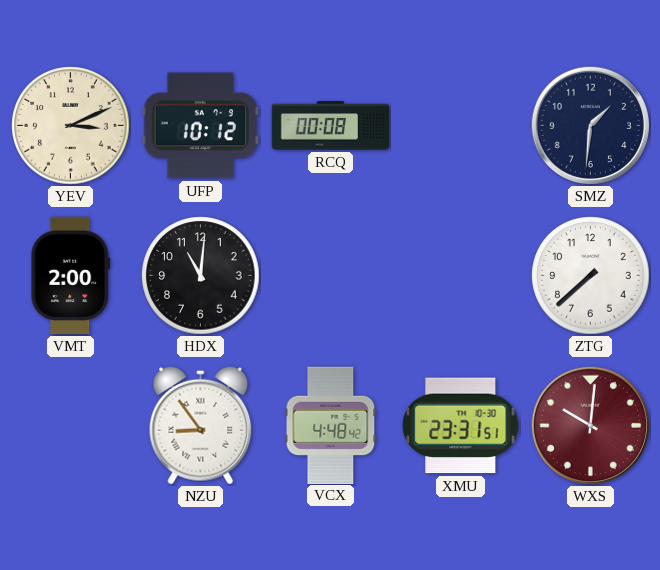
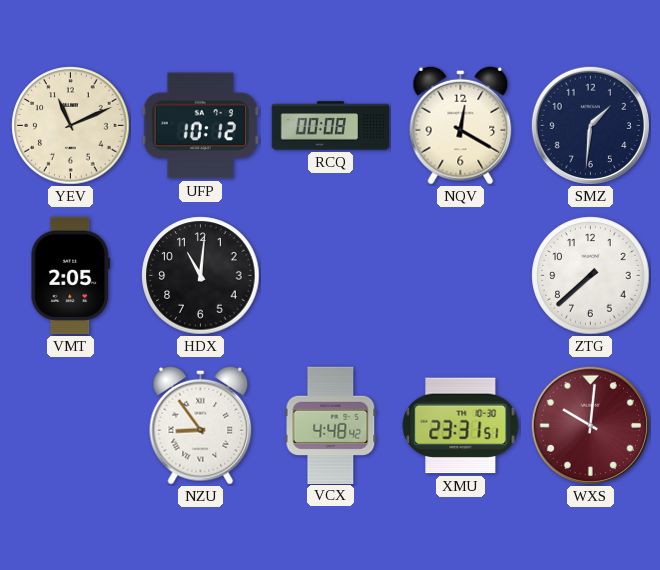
YEV: 3:11 -> 11:11
NQV: none -> 12:20
VMT: 2:00 -> 2:05
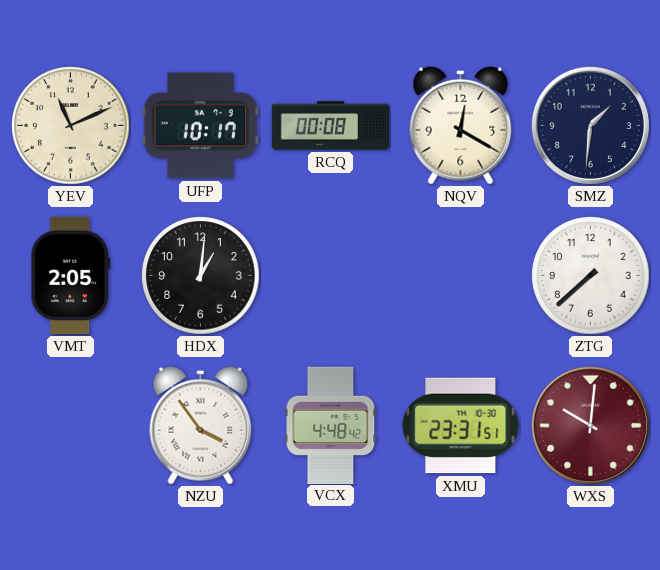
UFP: 10:12 -> 10:17
HDX: 11:01 -> 1:01
NZU: 8:54 -> 3:54
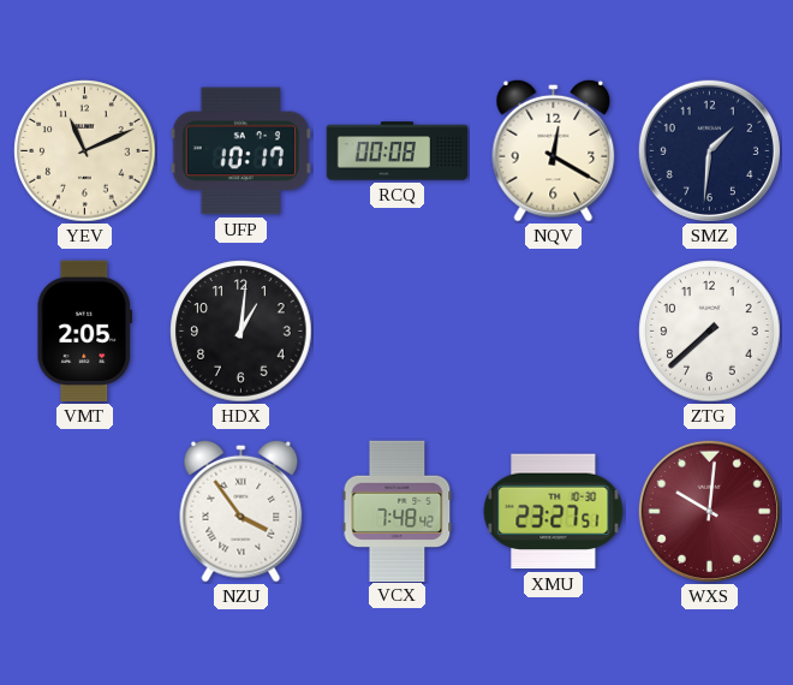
VCX: 4:48 -> 7:48
XMU: 23:31 -> 23:27
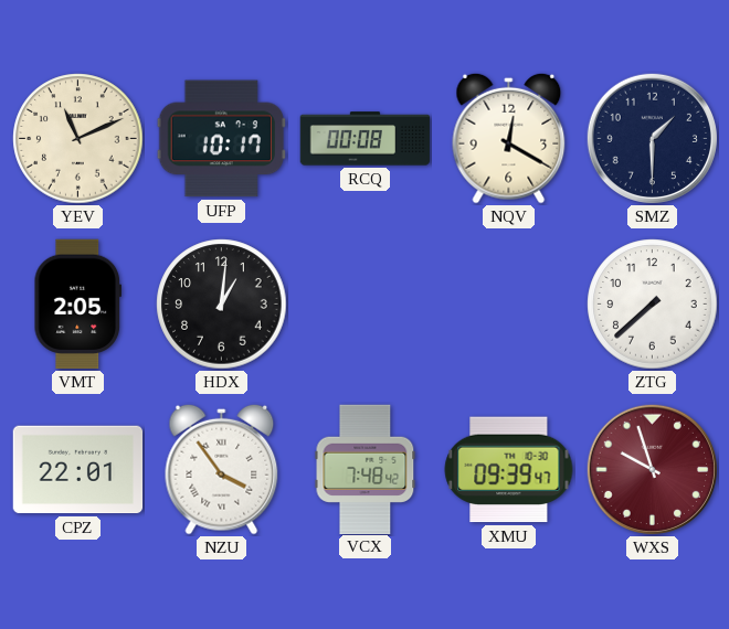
SMZ: 1:31 -> 1:30
CPZ: none -> 22:01
XMU: 23:27 -> 09:39
WXS: 10:01 -> 9:57
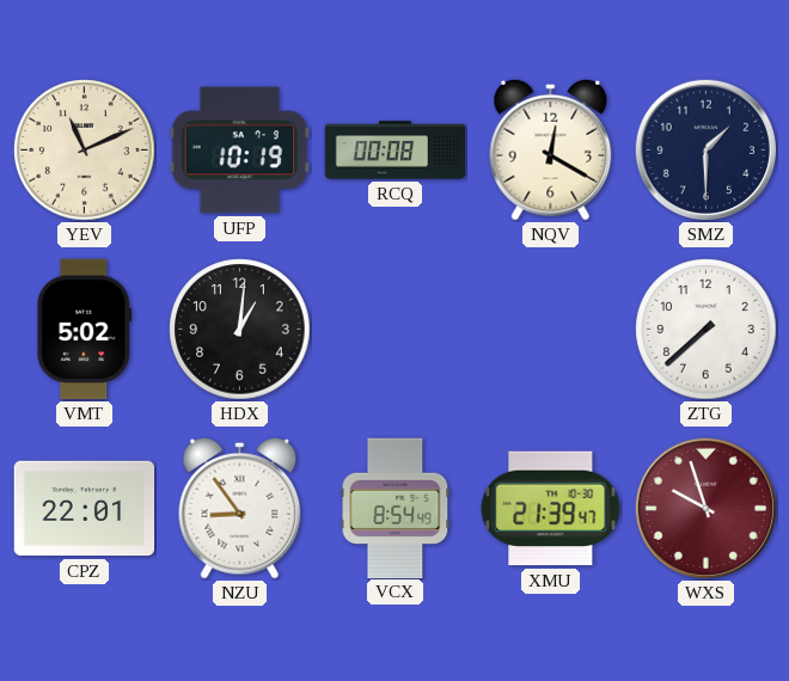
UFP: 10:17 -> 10:19
VMT: 2:05 -> 5:02
NZU: 3:54 -> 8:54
VCX: 7:48 -> 8:54
XMU: 09:39 -> 21:39
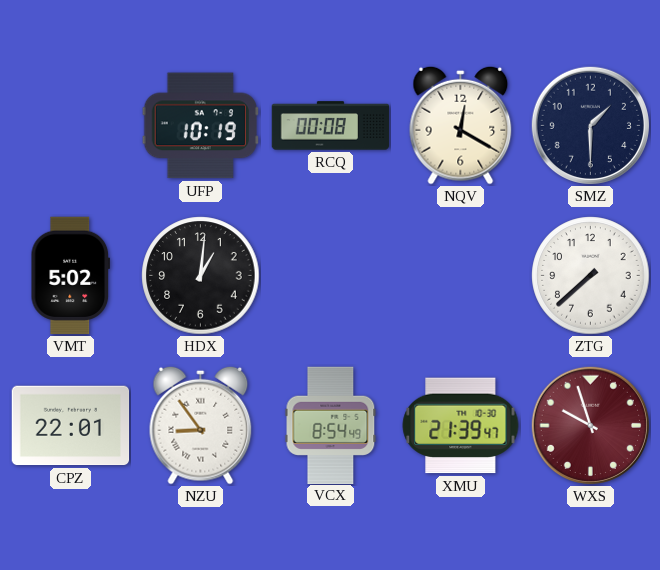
YEV: 11:11 -> none
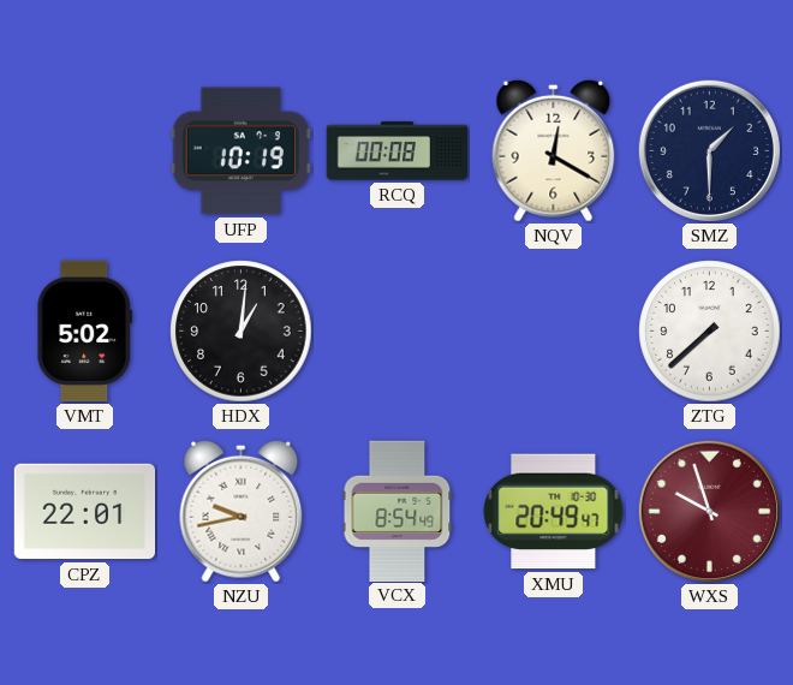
NZU: 8:54 -> 9:43
XMU: 21:39 -> 20:49
